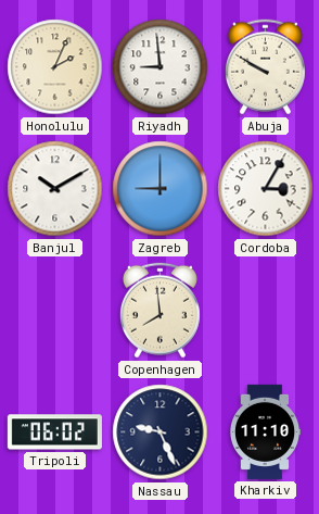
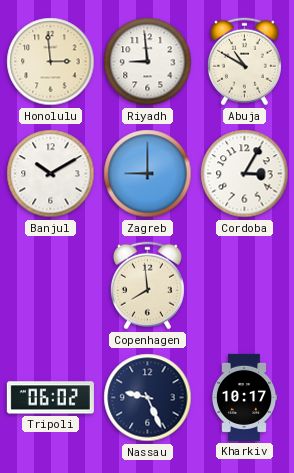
Honolulu: 2:04 -> 2:59
Abuja: 9:50 -> 10:50
Kharkiv: 11:10 -> 10:17
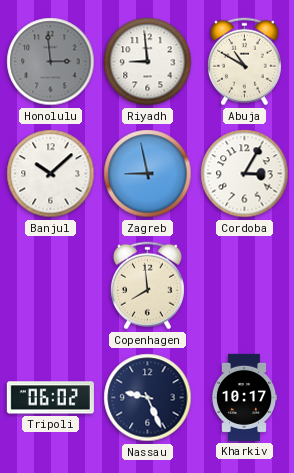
Honolulu dial: cream -> grey
Banjul: 10:10 -> 10:08
Zagreb: 9:00 -> 8:58
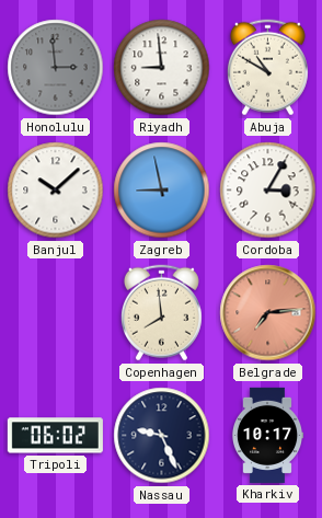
Belgrade: none -> 7:14
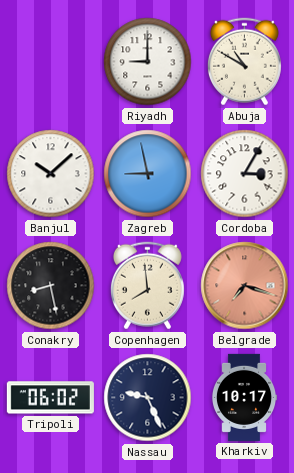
Honolulu: 2:59 -> none
Riyadh: 8:59 -> 9:00
Conakry: none -> 8:28
Belgrade: 7:14 -> 7:18
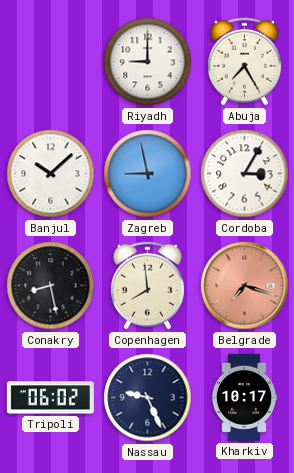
Abuja: 10:50 -> 7:25
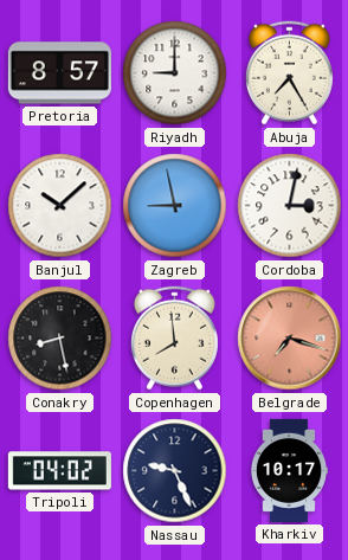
Pretoria: none -> 8:57
Cordoba: 3:05 -> 3:02
Tripoli: 06:02 -> 04:02
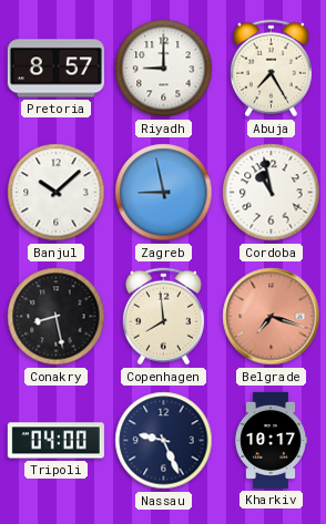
Cordoba: 3:02 -> 10:58
Tripoli: 04:02 -> 04:00
